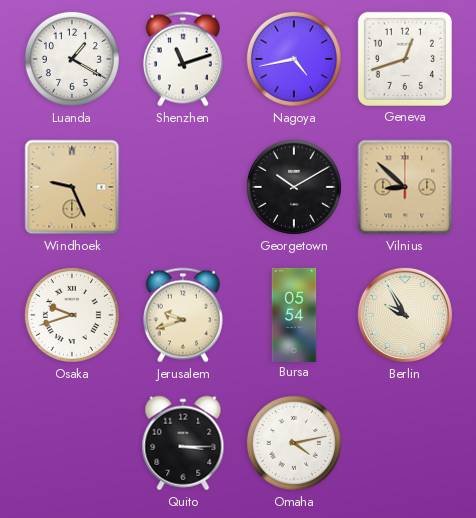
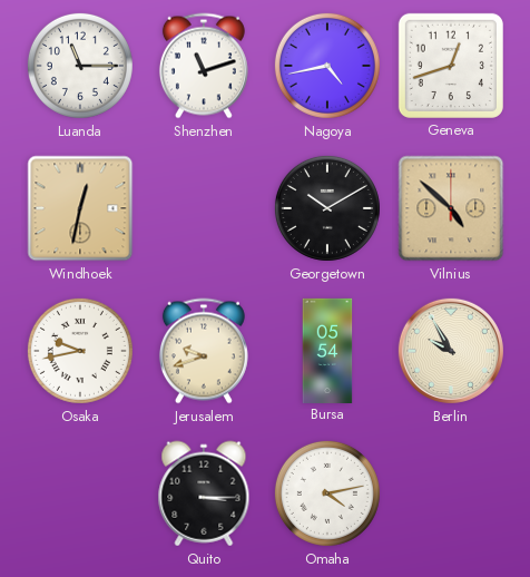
Luanda: 1:20 -> 11:15
Windhoek: 9:26 -> 12:32
Vilnius: 8:52 -> 4:52
Osaka: 9:42 -> 9:43
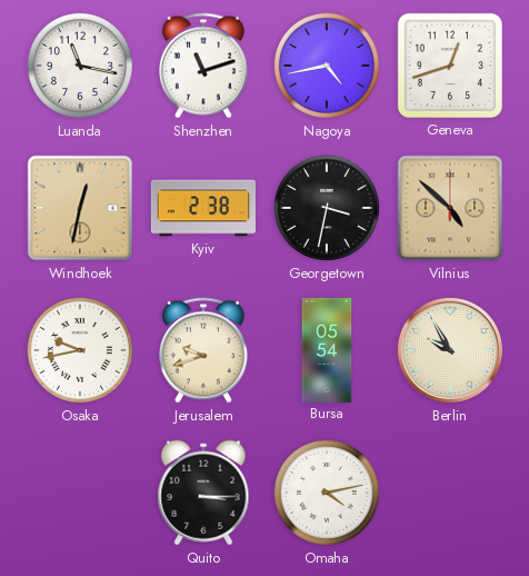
Luanda: 11:15 -> 11:17
Kyiv: none -> 2:38
Georgetown: 10:10 -> 3:32
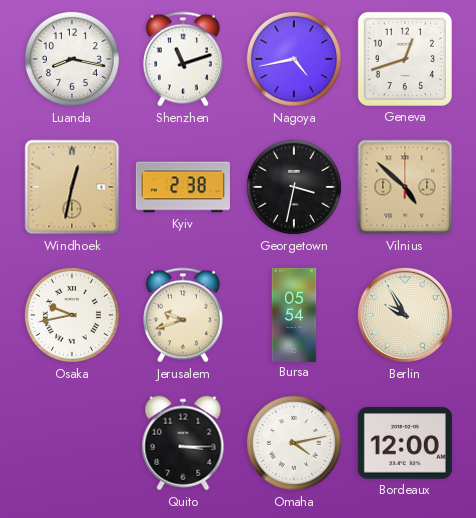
Luanda: 11:17 -> 8:17
Bordeaux: none -> 12:00
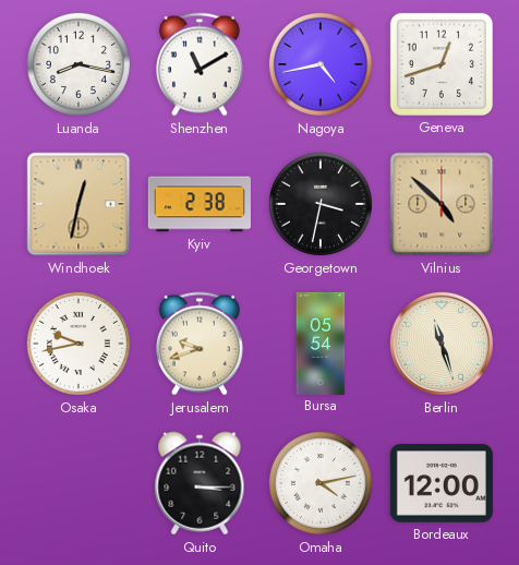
Shenzhen: 11:12 -> 11:10
Berlin: 9:55 -> 11:27
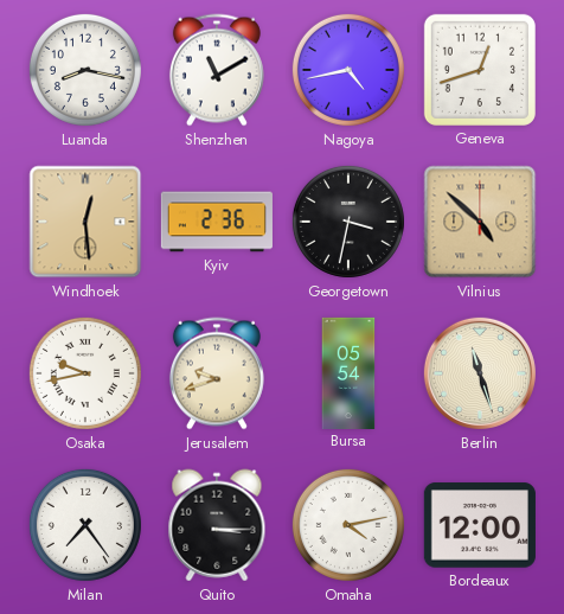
Windhoek: 12:32 -> 12:29
Kyiv: 2:38 -> 2:36
Milan: none -> 7:24
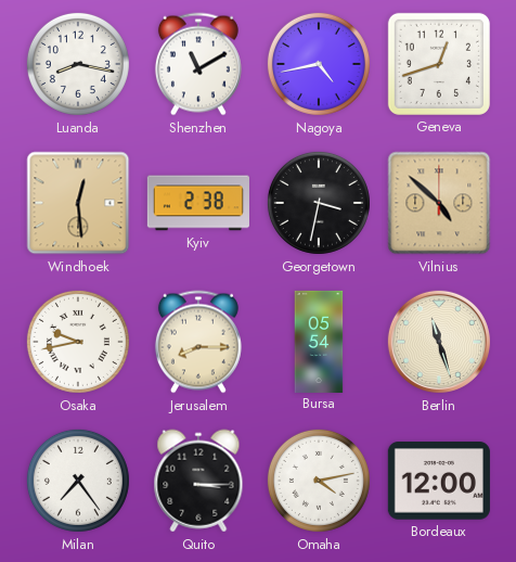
Kyiv: 2:36 -> 2:38
Jerusalem: 9:42 -> 8:15
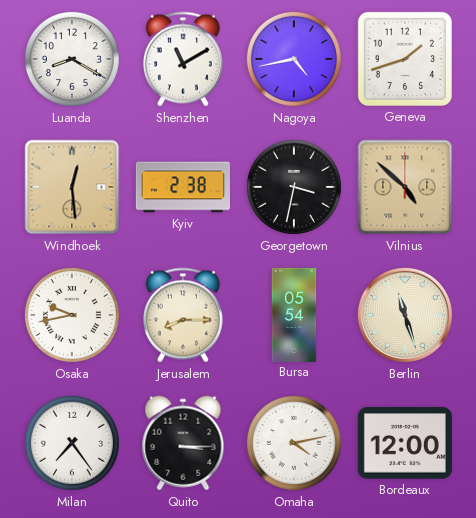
Luanda: 8:17 -> 8:20
Geneva: 12:42 -> 1:42
